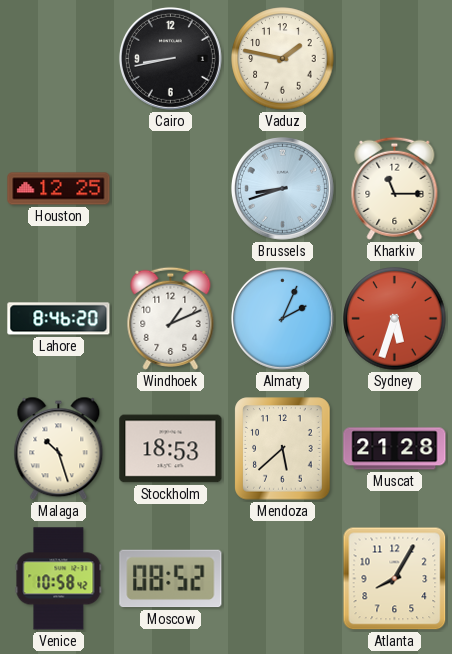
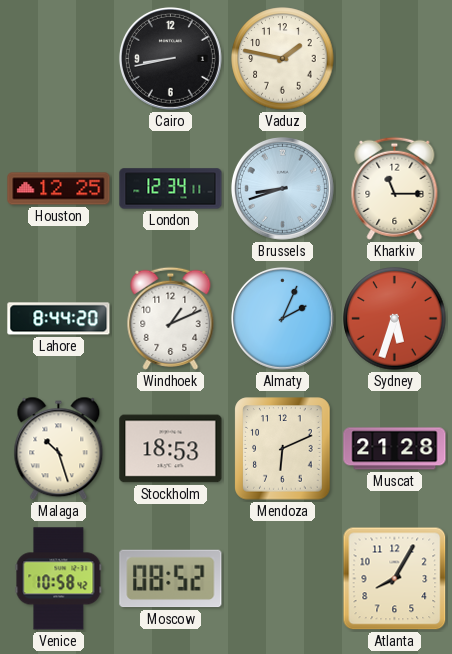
London: none -> 12:34
Lahore: 8:46 -> 8:44
Mendoza: 5:38 -> 6:11
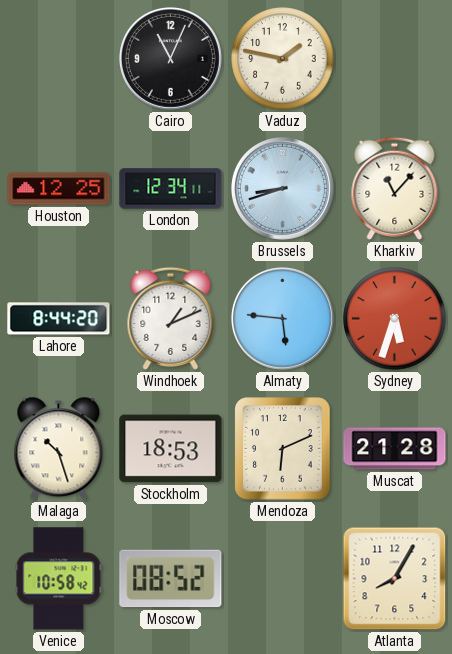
Cairo: 8:43 -> 11:04
Kharkiv: 11:15 -> 11:07
Almaty: 2:04 -> 5:46
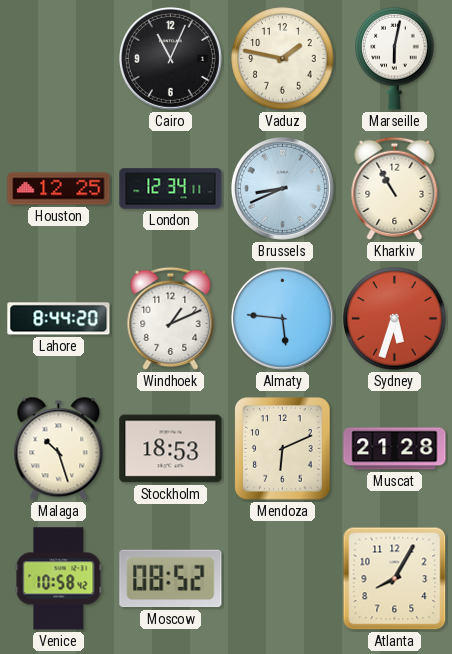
Marseille: none -> 6:02
Brussels: 8:42 -> 8:41
Kharkiv: 11:07 -> 10:55
